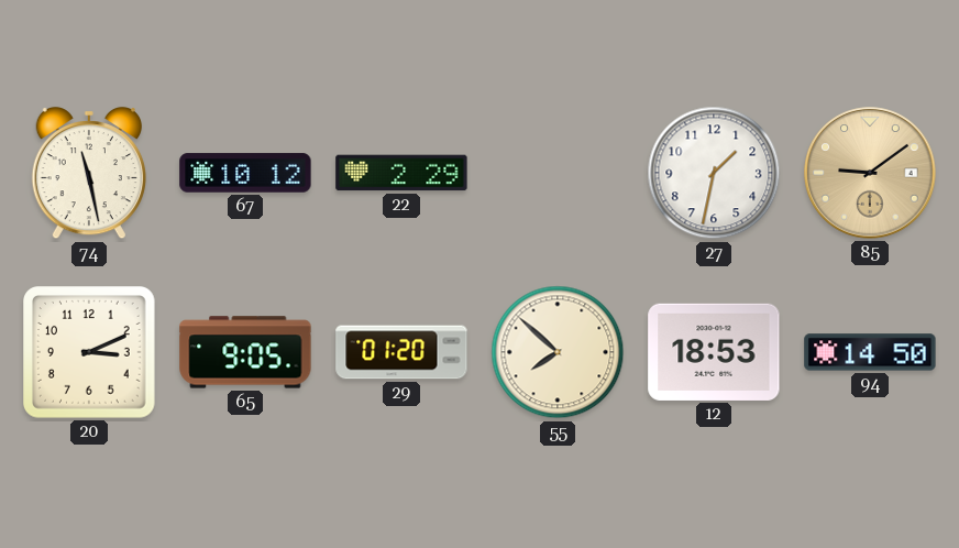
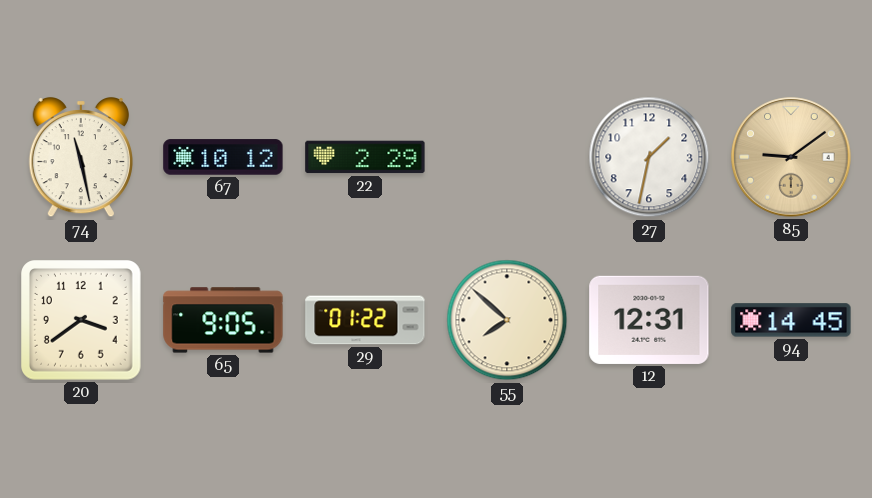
20: 3:11 -> 3:39
29: 01:20 -> 01:22
12: 18:53 -> 12:31
94: 14:50 -> 14:45
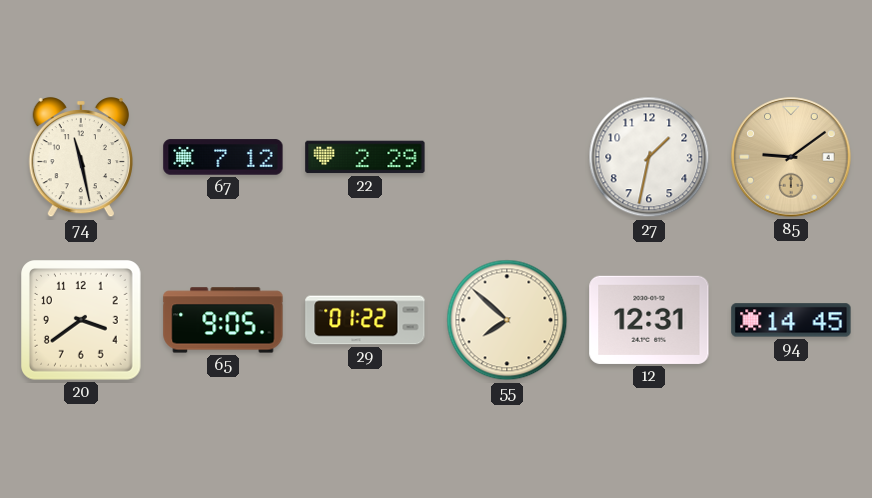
67: 10:12 -> 7:12
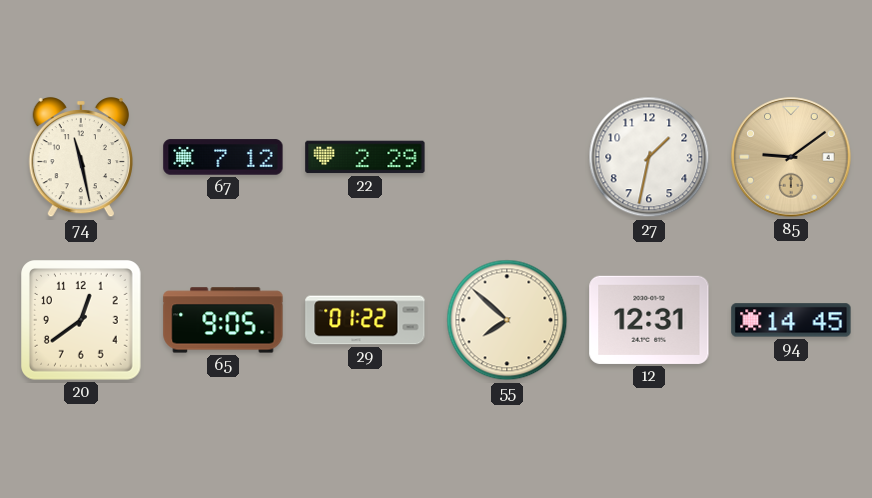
20: 3:39 -> 12:39
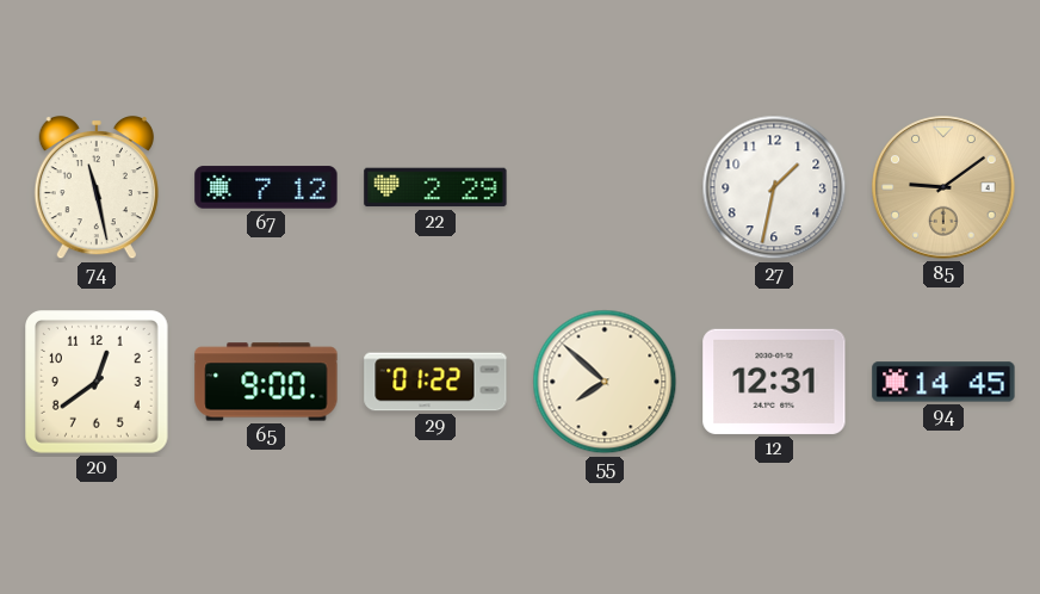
65: 9:05 -> 9:00
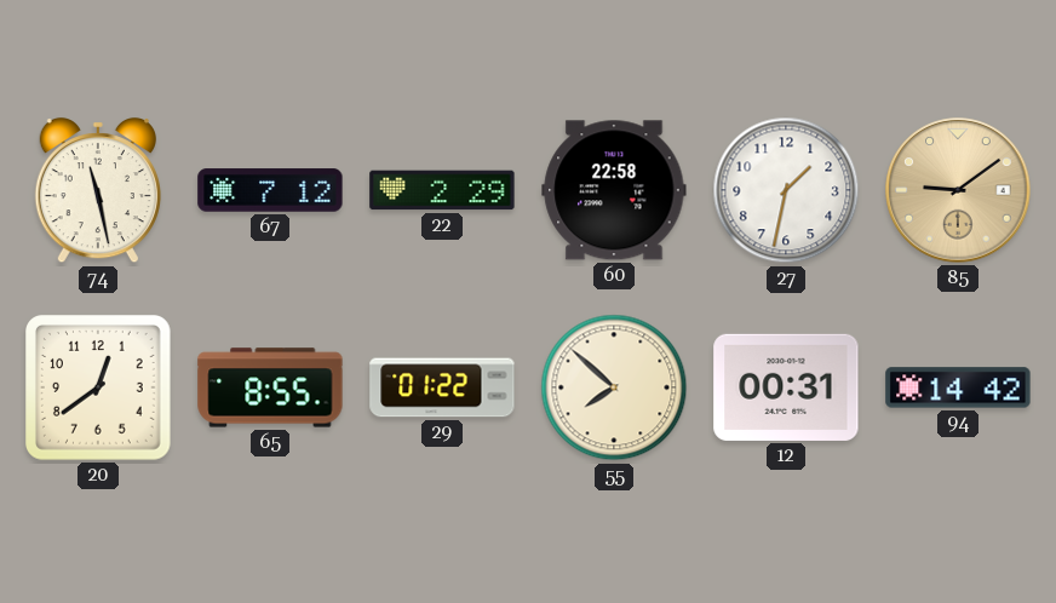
60: none -> 22:58
65: 9:00 -> 8:55
12: 12:31 -> 00:31
94: 14:45 -> 14:42
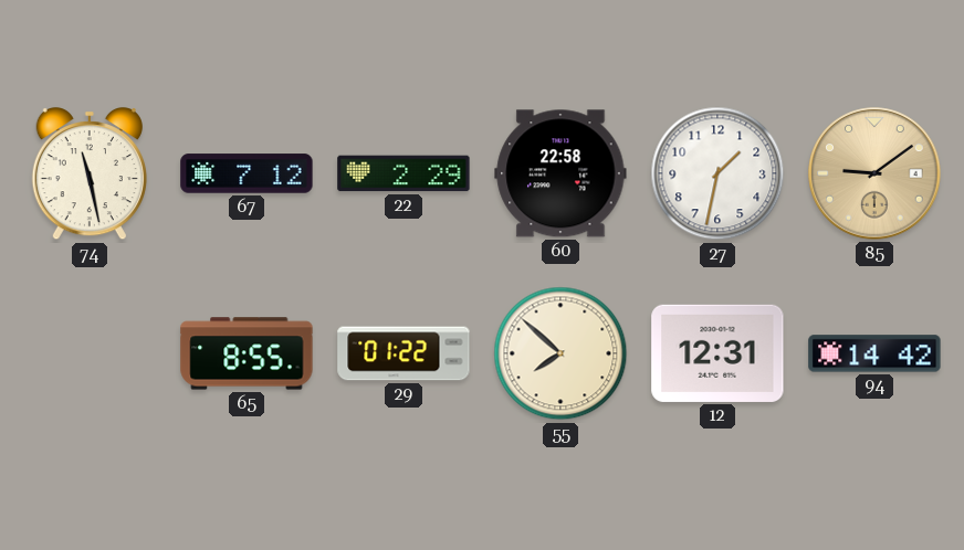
20: 12:39 -> none
12: 00:31 -> 12:31
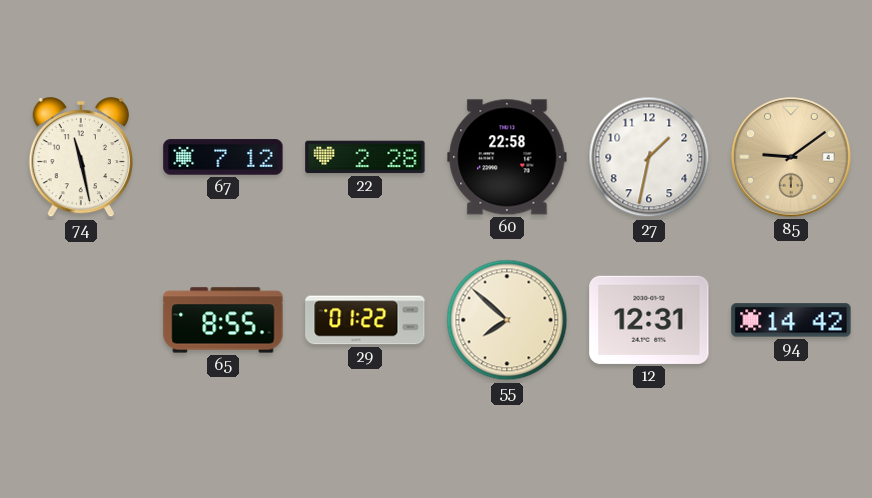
22: 2:29 -> 2:28
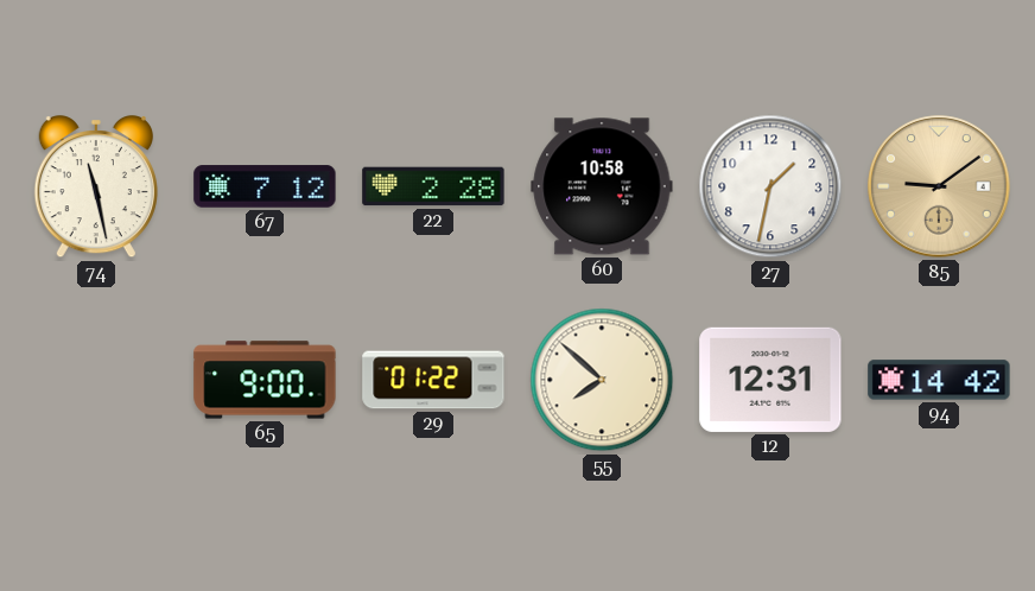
60: 22:58 -> 10:58
65: 8:55 -> 9:00
